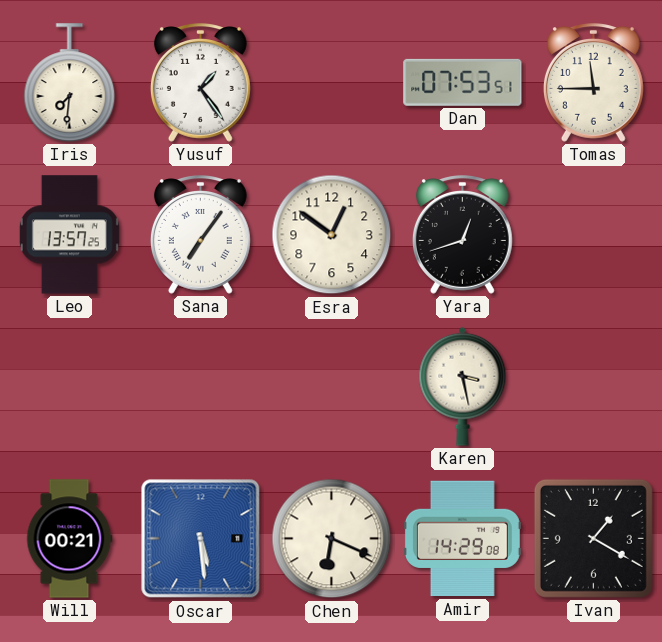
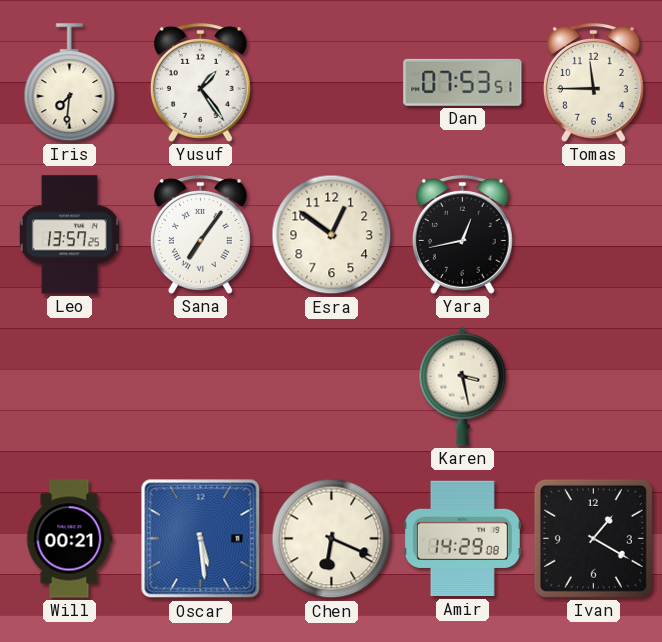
Yara: 12:42 -> 12:43
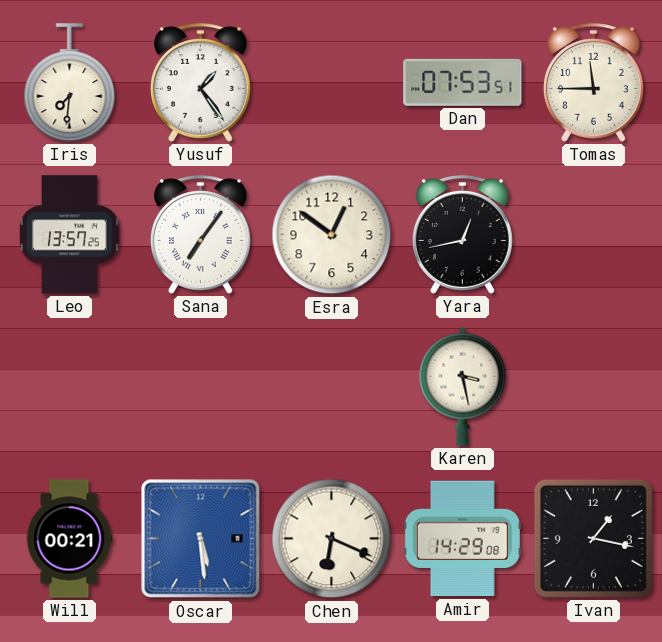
Ivan: 1:20 -> 1:17
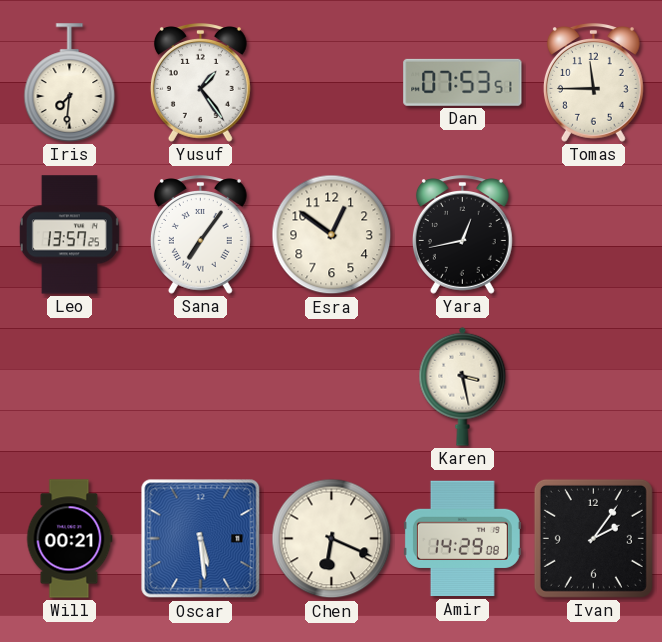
Ivan: 1:17 -> 2:06
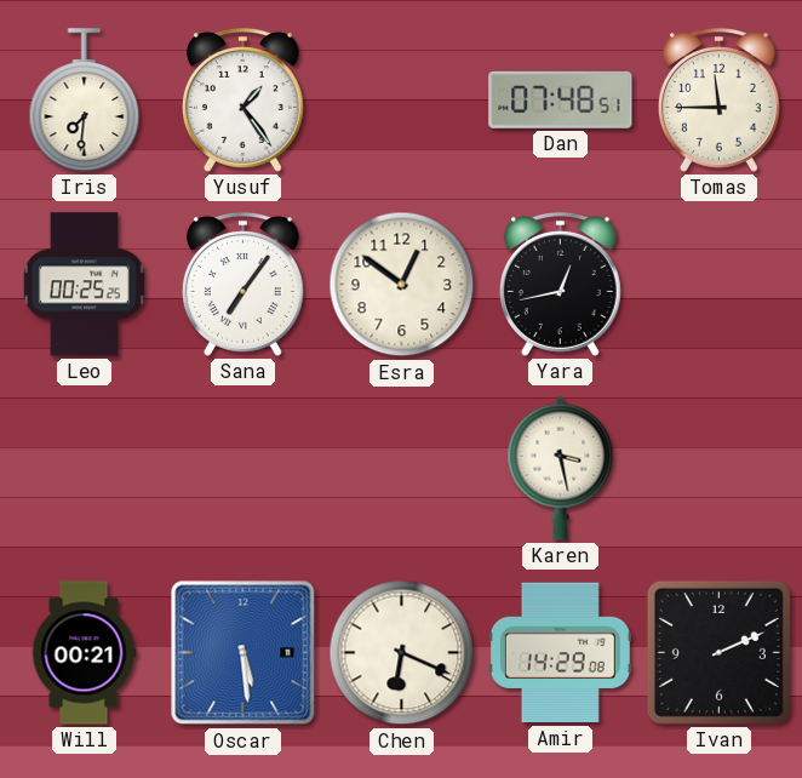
Dan: 07:53 -> 07:48
Leo: 13:57 -> 00:25
Ivan: 2:06 -> 2:11
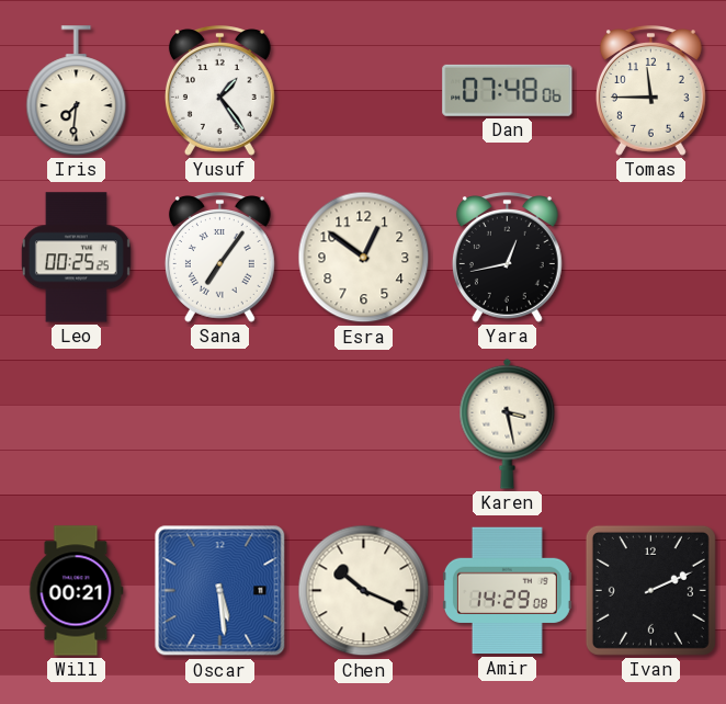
Dan: 07:48:51 -> 07:48:06
Chen: 6:19 -> 10:19
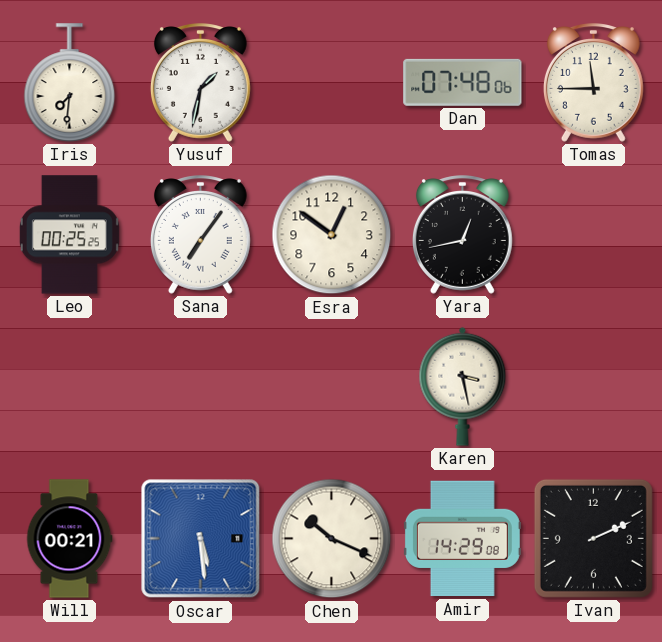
Yusuf: 1:24 -> 1:32
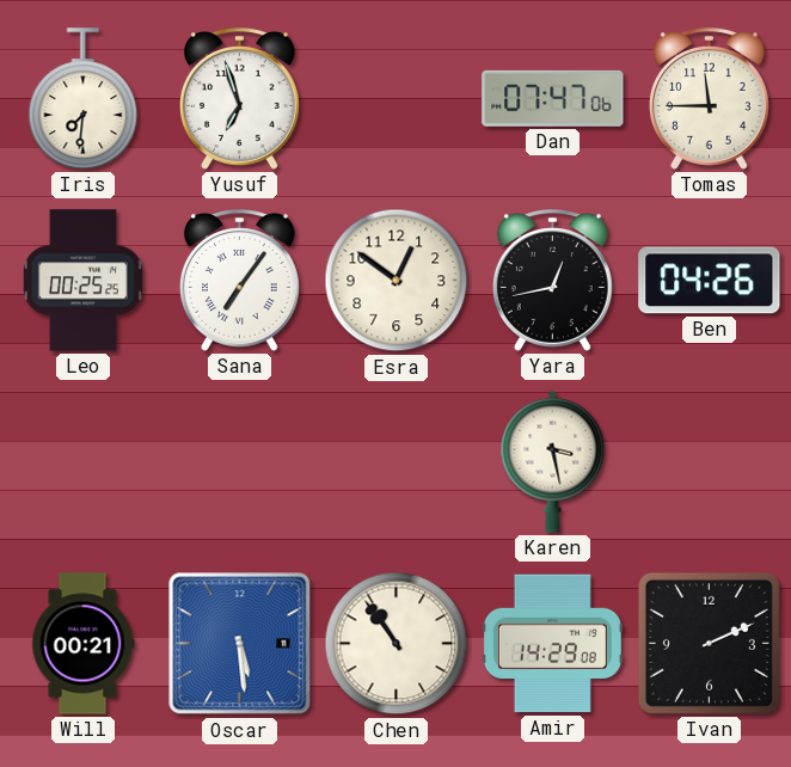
Yusuf: 1:32 -> 6:57
Dan: 07:48 -> 07:47
Ben: none -> 04:26
Chen: 10:19 -> 10:54
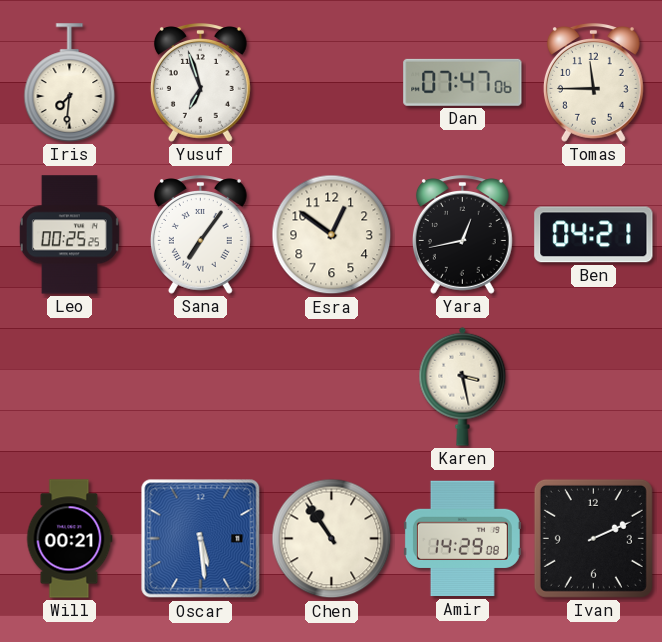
Ben: 04:26 -> 04:21
